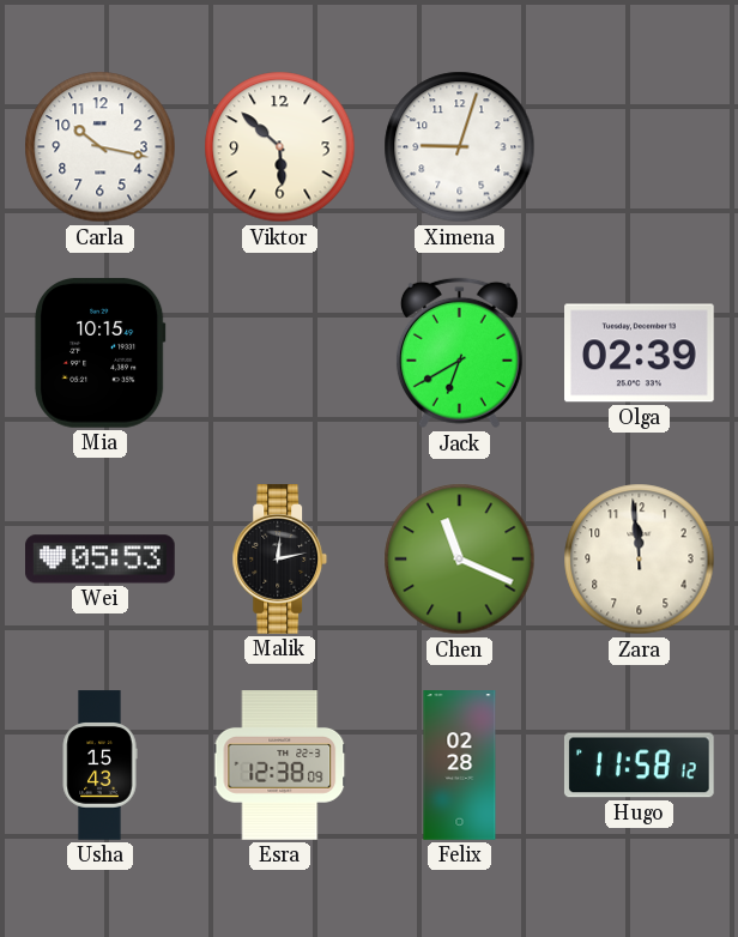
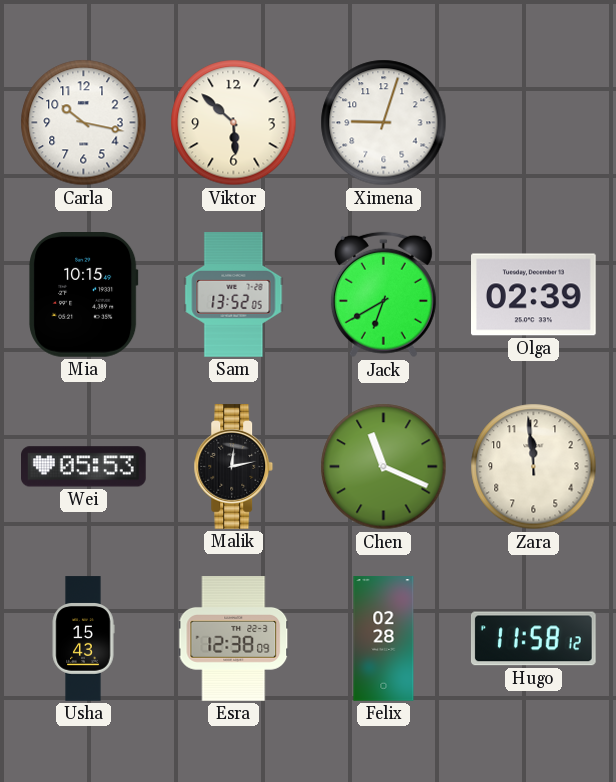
Sam: none -> 13:52
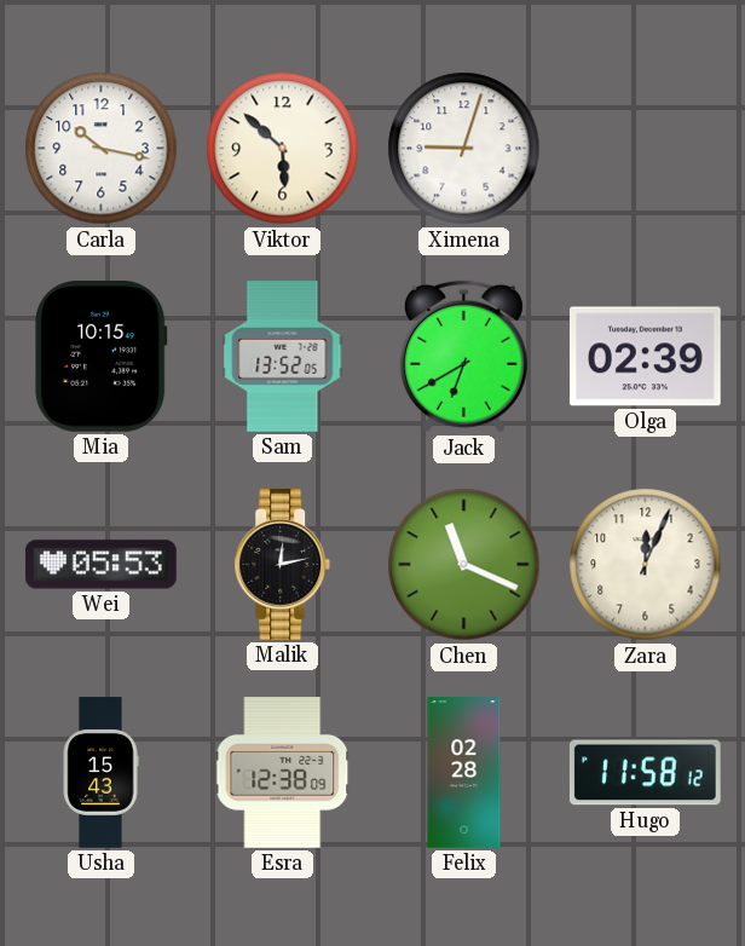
Zara: 11:59 -> 12:04
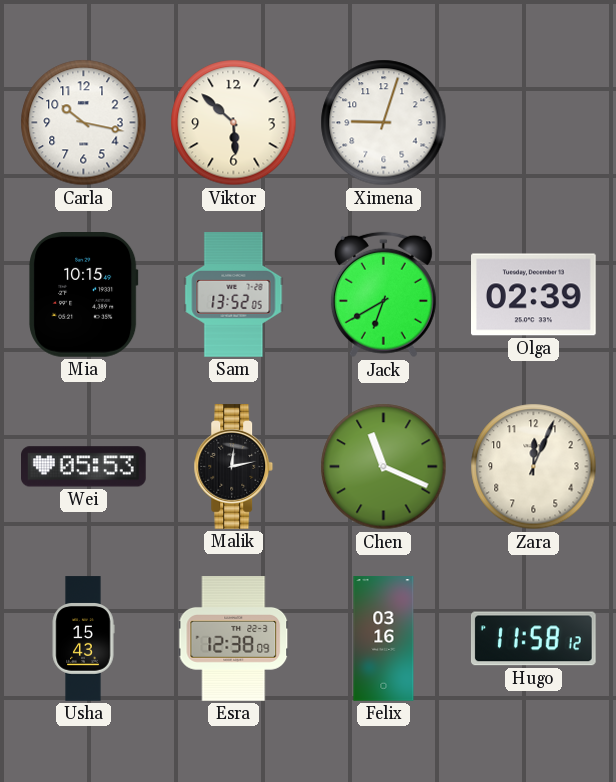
Felix: 02:28 -> 03:16
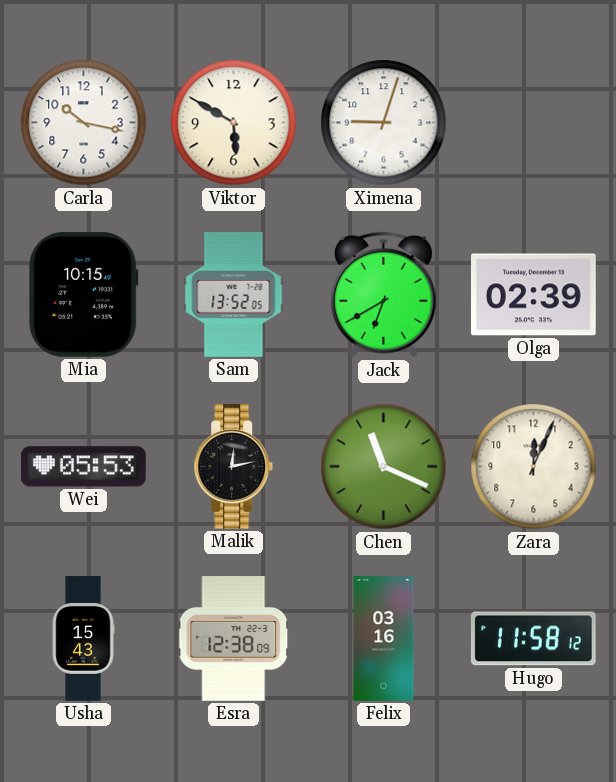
Viktor: 5:52 -> 5:50
